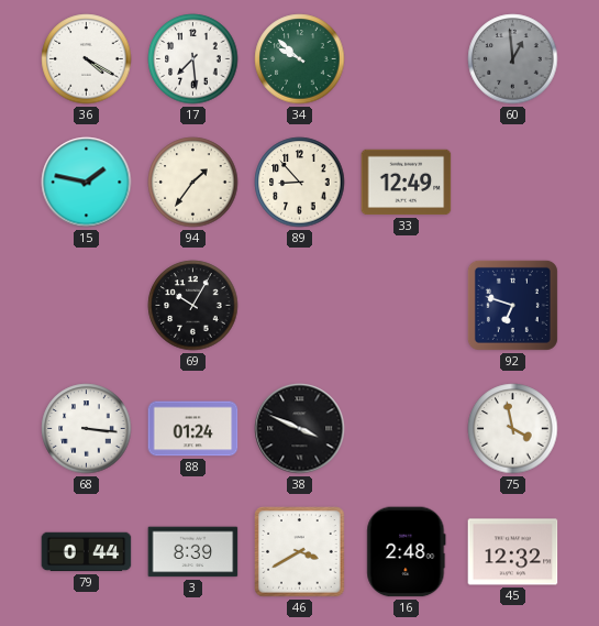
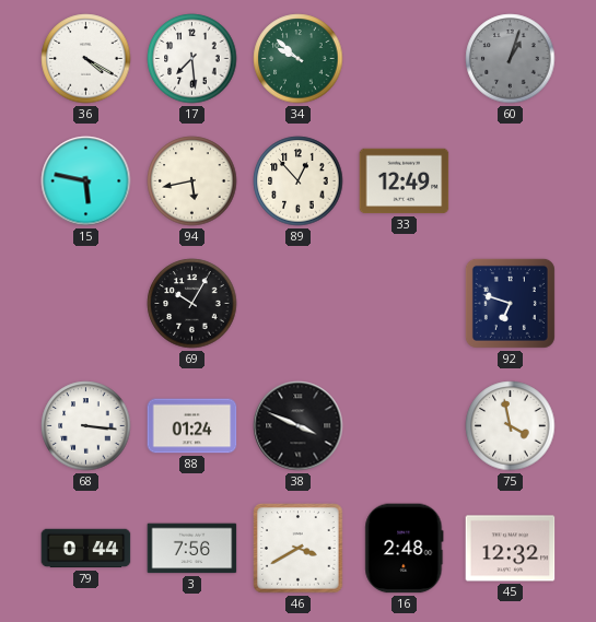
60: 12:59 -> 1:03
15: 1:47 -> 5:47
94: 1:36 -> 5:43
89: 8:53 -> 12:53
3: 8:39 -> 7:56
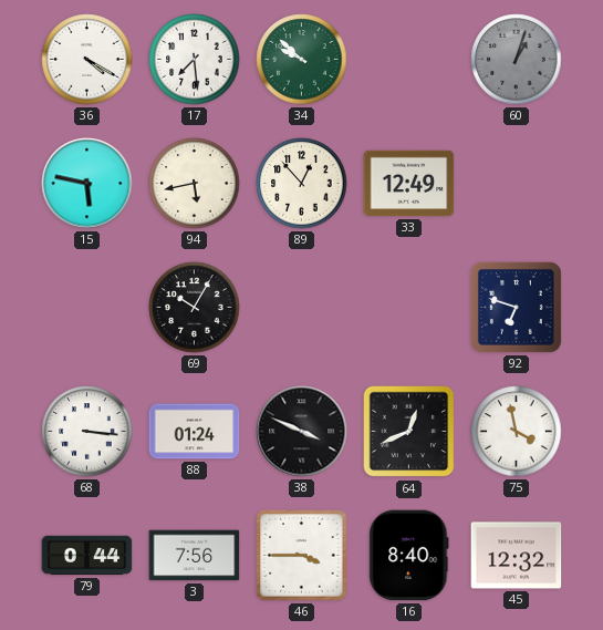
64: none -> 12:41
46: 3:40 -> 3:45
16: 2:48 -> 8:40
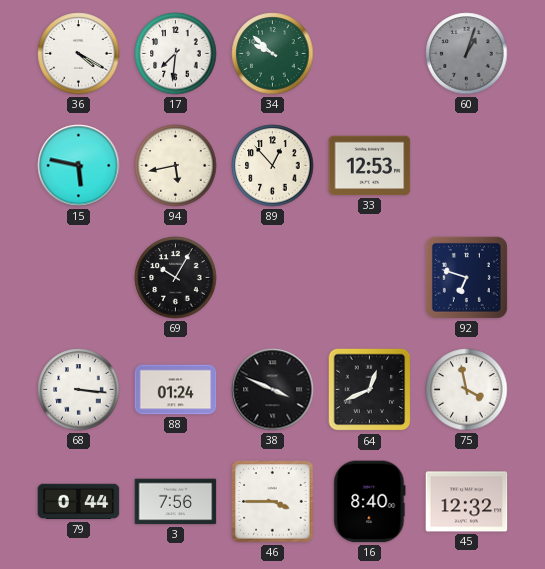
17: 7:29 -> 7:31
33: 12:49 -> 12:53
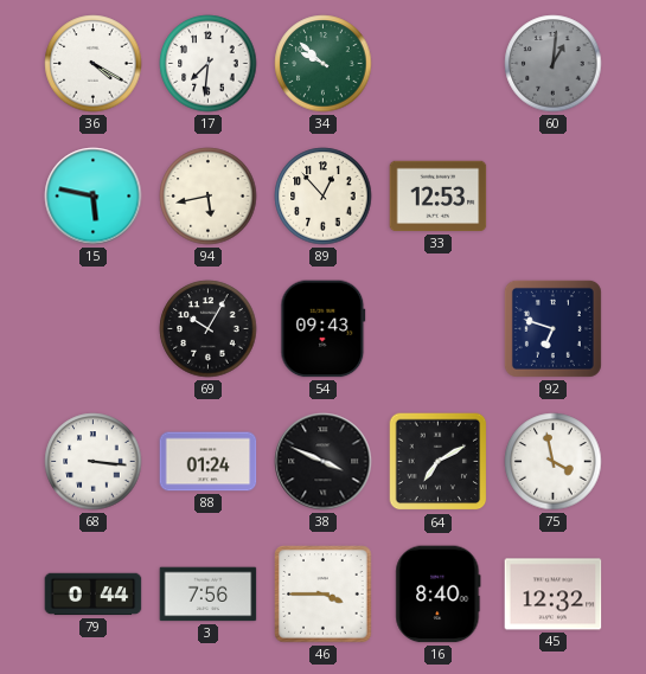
60: 1:03 -> 1:01
54: none -> 09:43
64: 12:41 -> 7:10
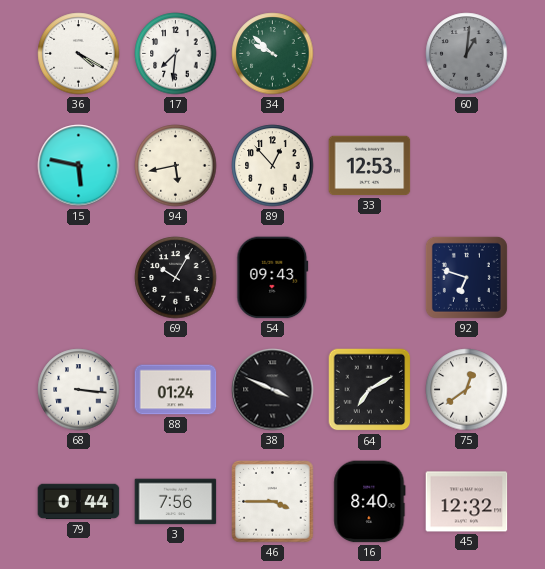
75: 3:58 -> 12:39
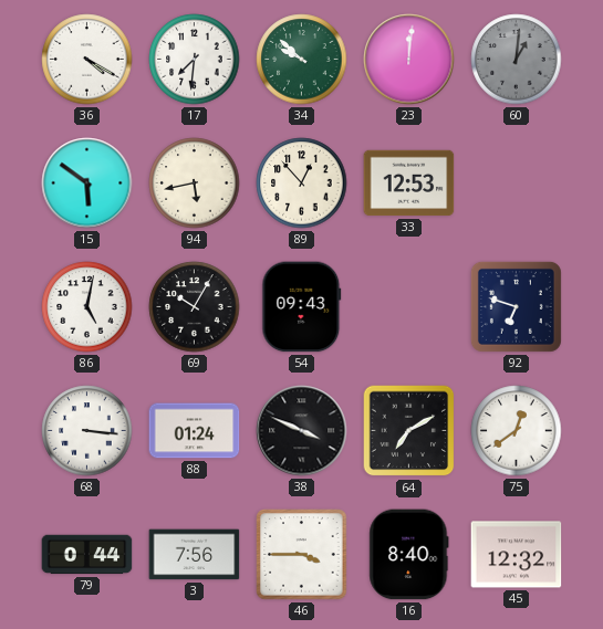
23: none -> 12:01
15: 5:47 -> 5:51
86: none -> 5:02
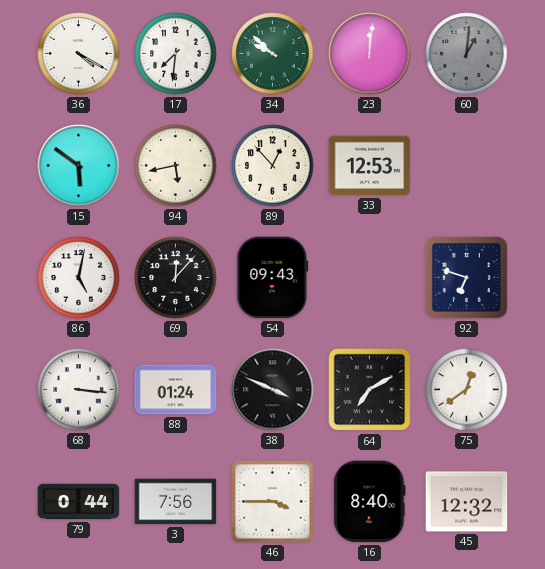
69: 10:05 -> 12:07
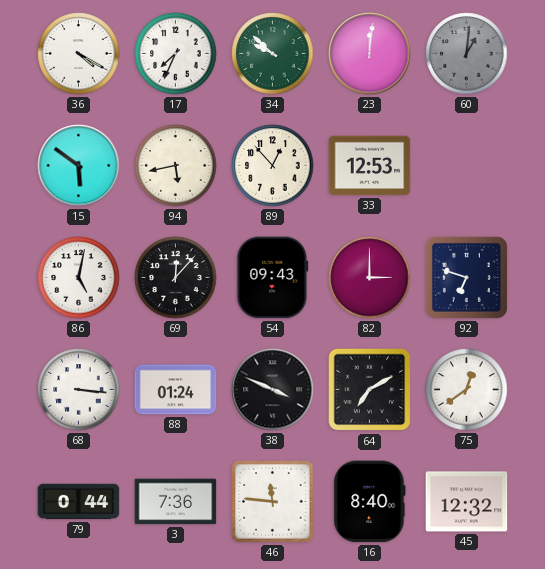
17: 7:31 -> 7:34
82: none -> 3:00
3: 7:56 -> 7:36
46: 3:45 -> 11:46
